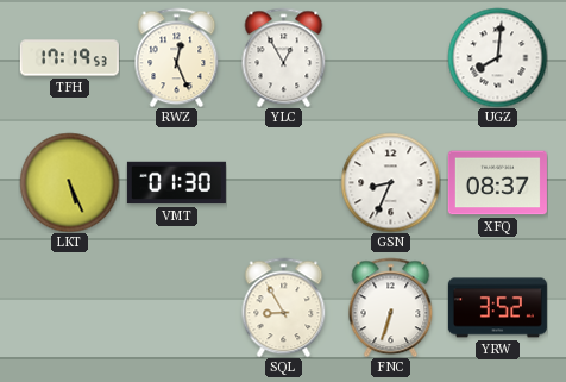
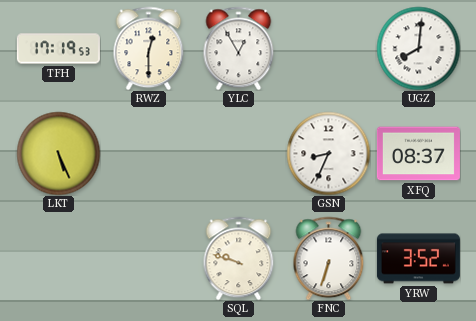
RWZ: 12:26 -> 12:30
VMT: 01:30 -> none
SQL: 8:55 -> 9:48
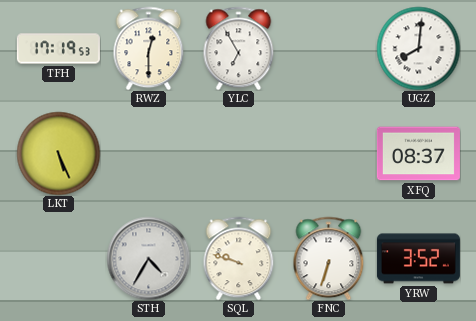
YLC: 12:55 -> 6:55
GSN: 8:34 -> none
STH: none -> 4:35
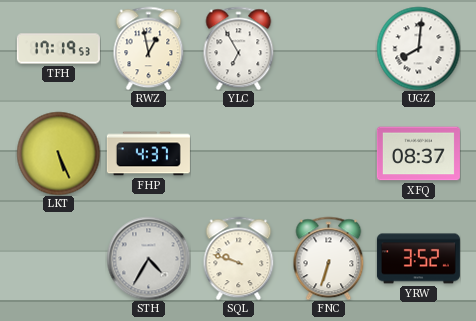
RWZ: 12:30 -> 12:58
FHP: none -> 4:37
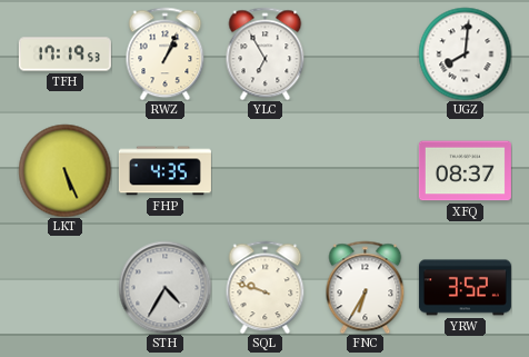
RWZ: 12:58 -> 1:04
FHP: 4:37 -> 4:35
FNC: 6:33 -> 6:35
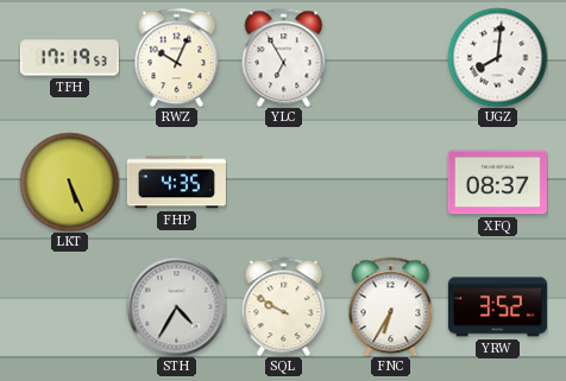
RWZ: 1:04 -> 10:04
SQL: 9:48 -> 9:50
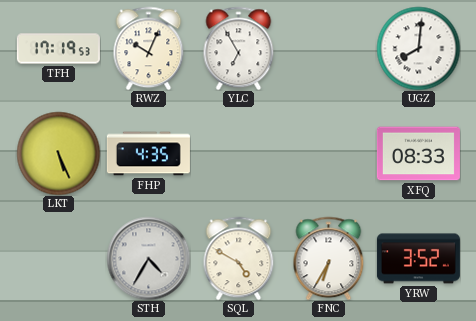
XFQ: 08:37 -> 08:33
SQL: 9:50 -> 4:50
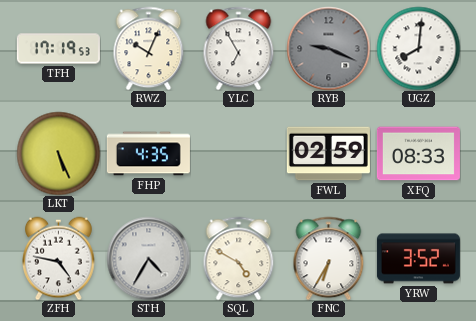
RYB: none -> 9:19
FWL: none -> 02:59
ZFH: none -> 4:47
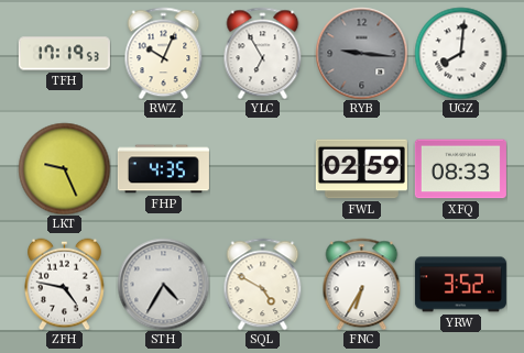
RYB: 9:19 -> 9:16
LKT: 5:26 -> 9:26
